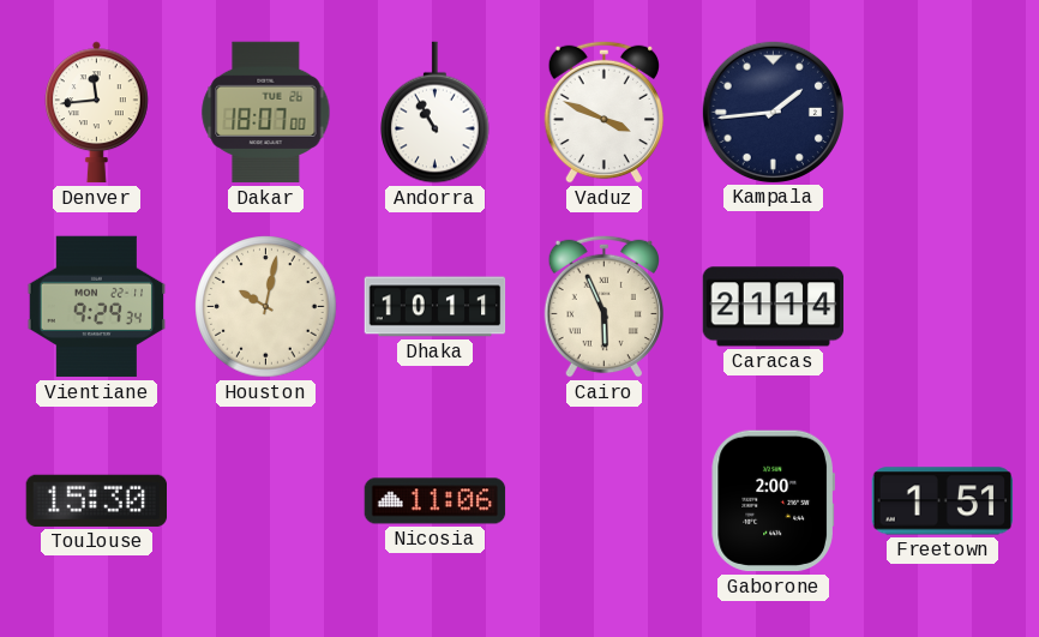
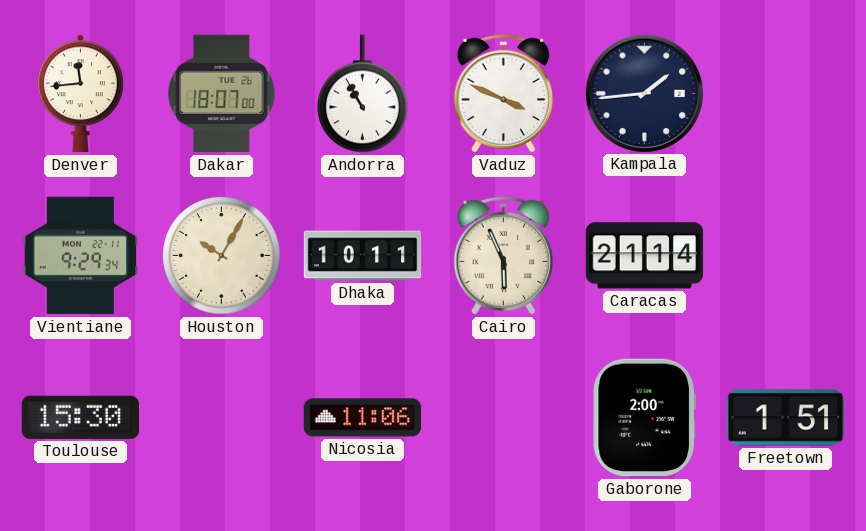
Houston: 10:02 -> 10:05
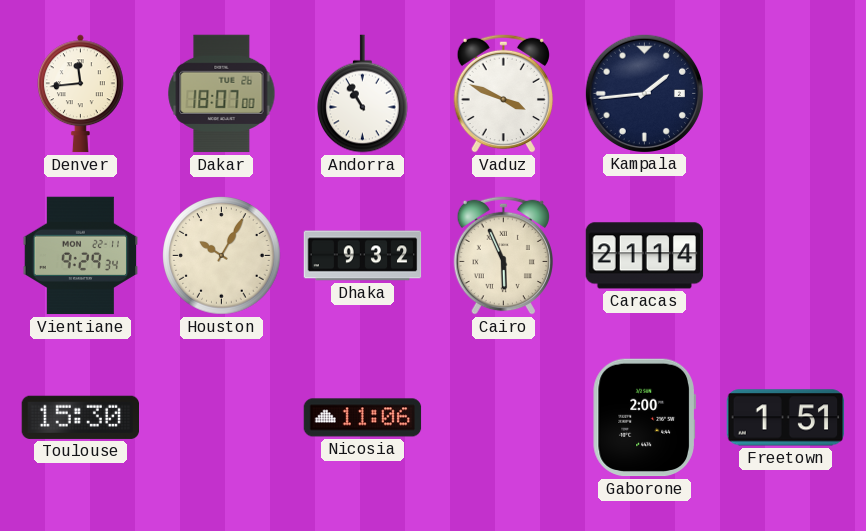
Dhaka: 10:11 -> 9:32
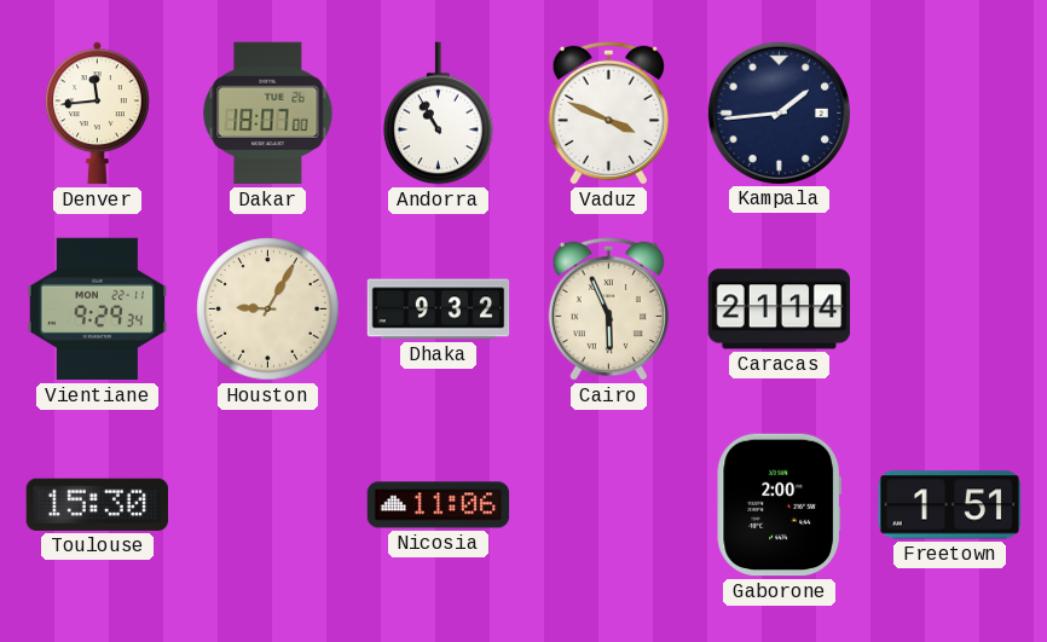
Houston: 10:05 -> 9:05
